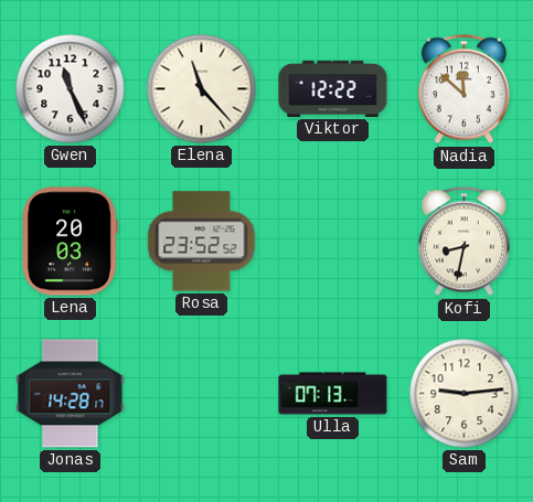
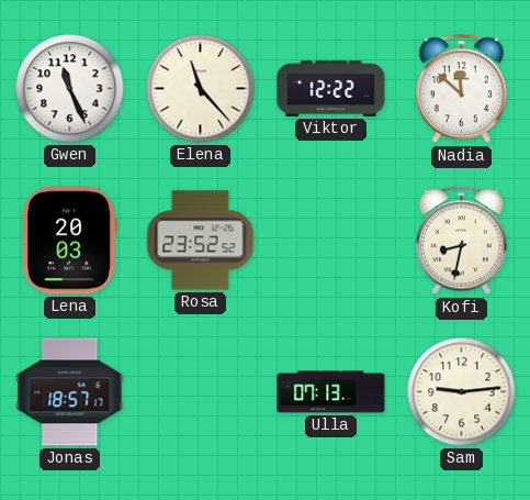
Jonas: 14:28 -> 18:57
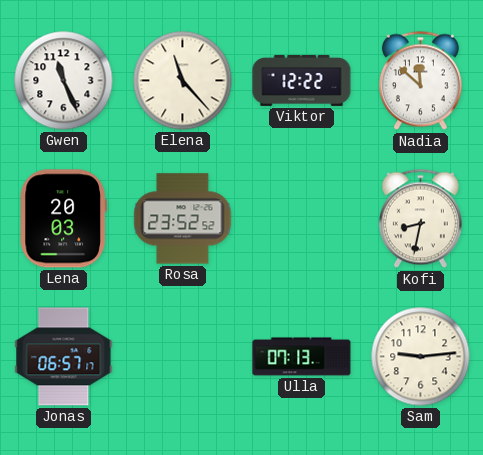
Jonas: 18:57 -> 06:57
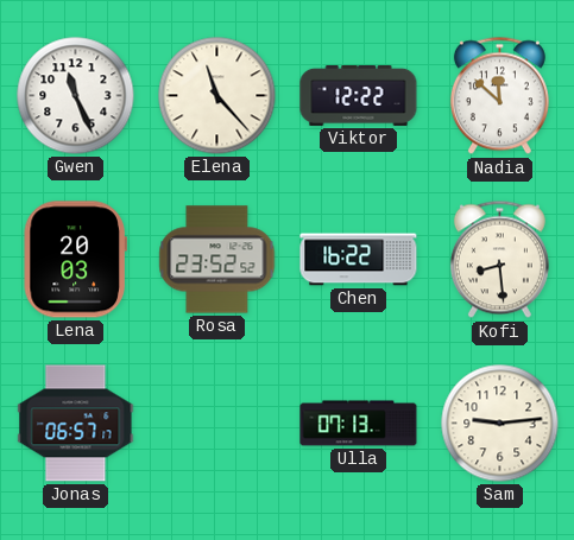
Chen: none -> 16:22
Kofi: 8:32 -> 8:29
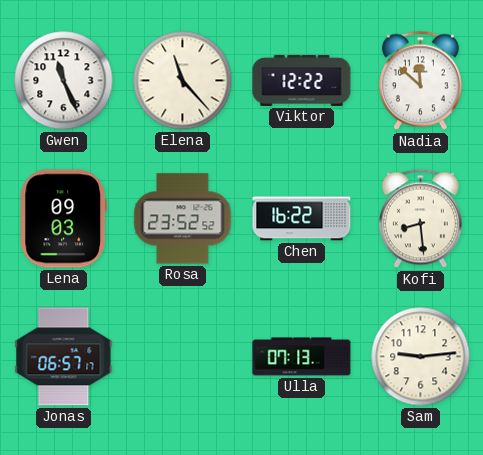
Lena: 20:03 -> 09:03
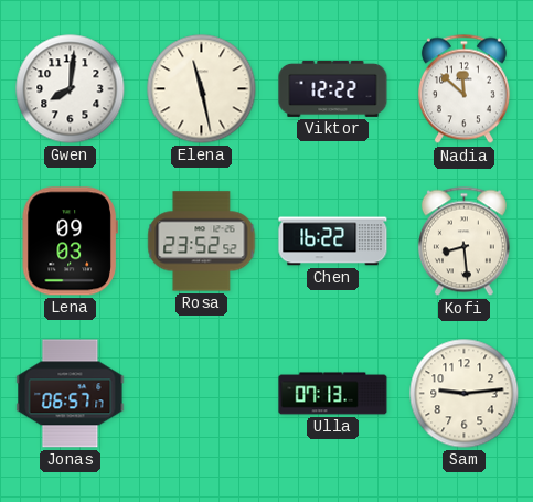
Gwen: 11:26 -> 8:01
Elena: 11:23 -> 11:28
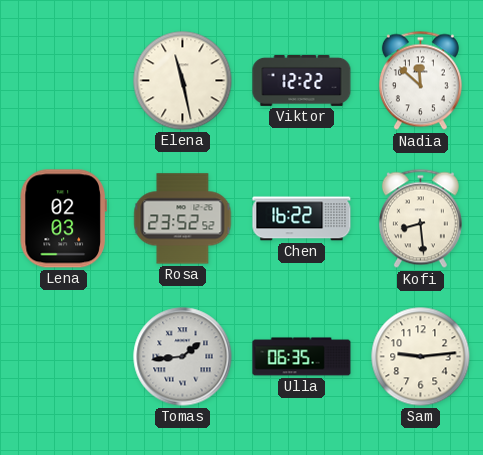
Gwen: 8:01 -> none
Lena: 09:03 -> 02:03
Jonas: 06:57 -> none
Tomas: none -> 1:44
Ulla: 07:13 -> 06:35
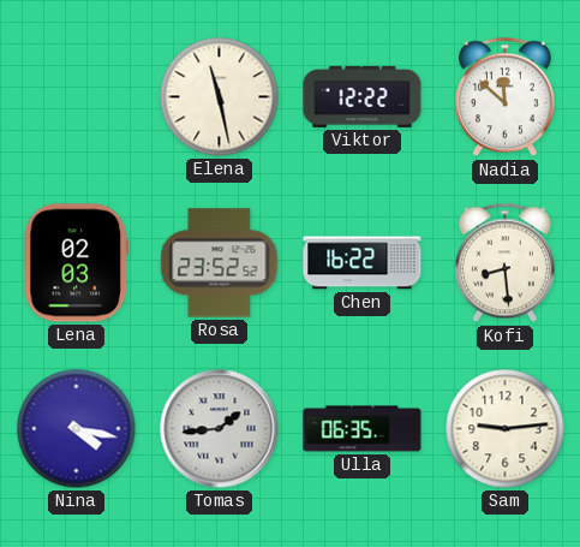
Nina: none -> 4:17
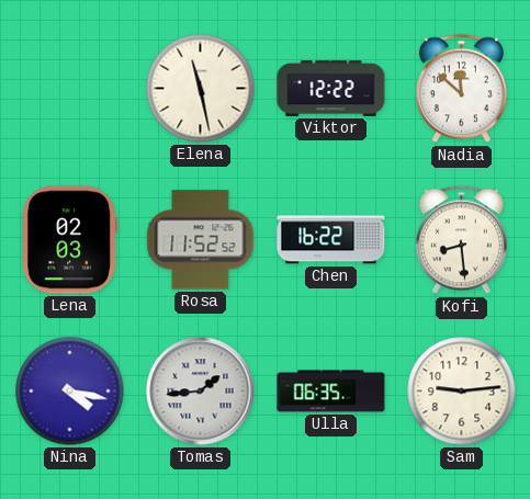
Rosa: 23:52 -> 11:52
